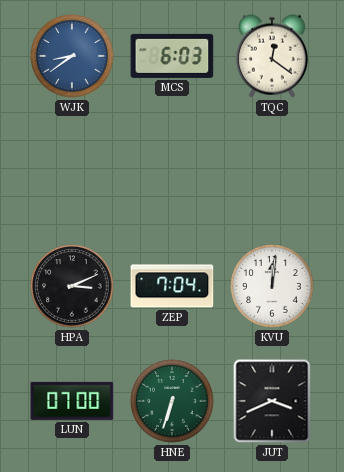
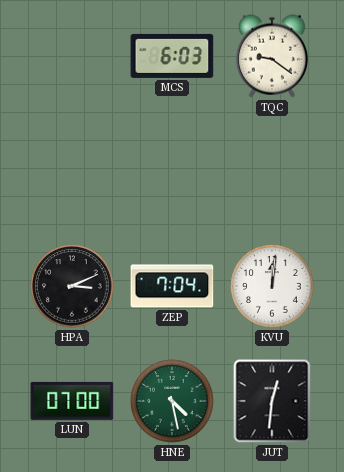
WJK: 8:39 -> none
TQC: 12:21 -> 9:21
HNE: 6:33 -> 4:28
JUT: 3:41 -> 12:31
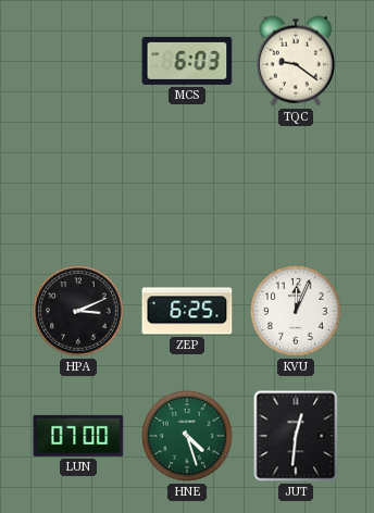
ZEP: 7:04 -> 6:25
KVU: 12:01 -> 12:04
HNE: 4:28 -> 4:27
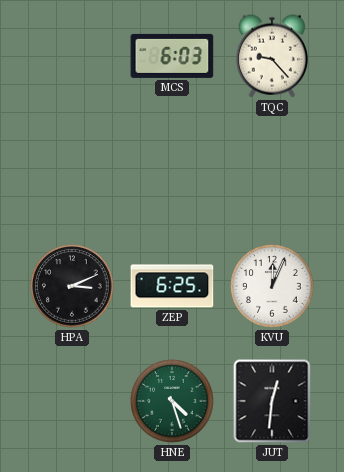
TQC: 9:21 -> 9:23
LUN: 07:00 -> none
